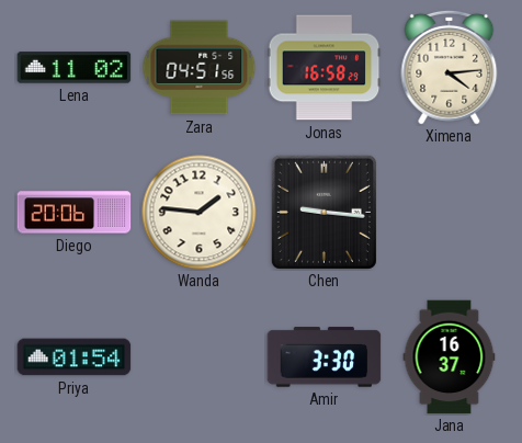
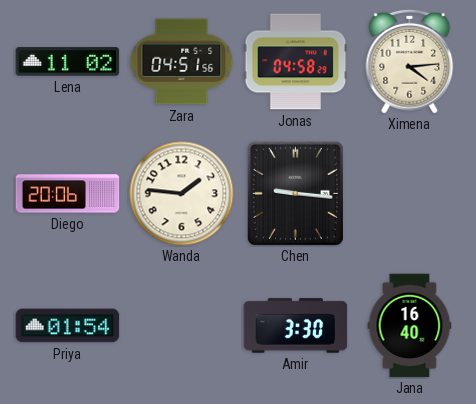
Jonas: 16:58 -> 04:58
Jana: 16:37 -> 16:40
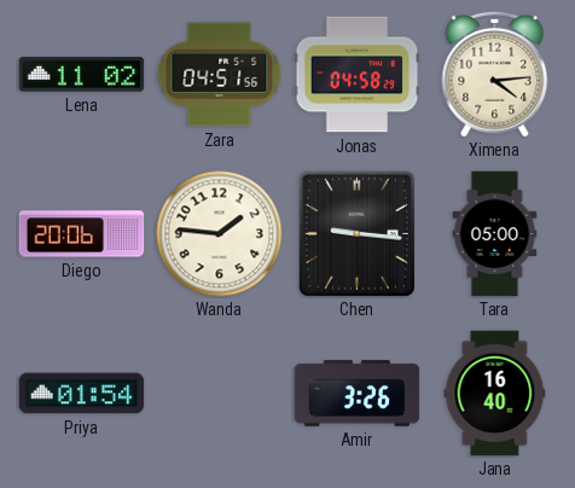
Tara: none -> 05:00
Amir: 3:30 -> 3:26
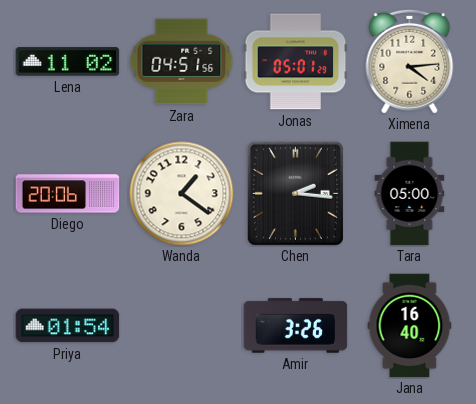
Jonas: 04:58 -> 05:01
Wanda: 1:46 -> 1:21
Chen: 9:16 -> 2:16
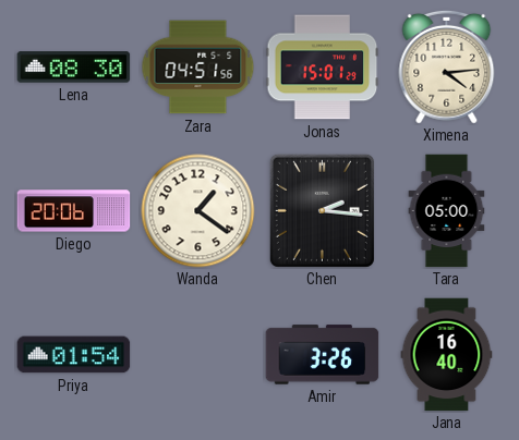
Lena: 11:02 -> 08:30
Jonas: 05:01 -> 15:01
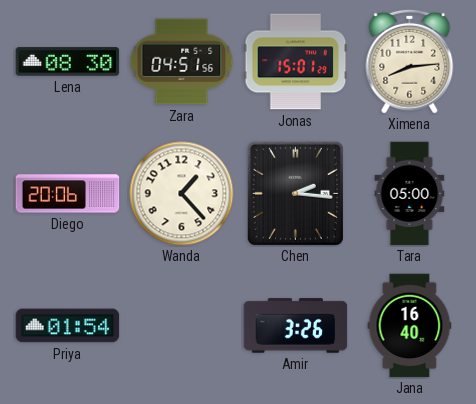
Ximena: 4:14 -> 8:14
Wanda: 1:21 -> 1:23
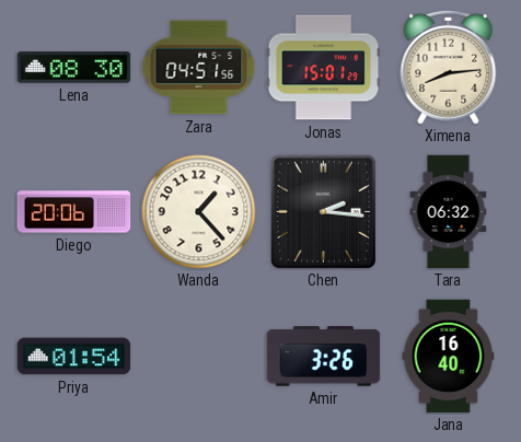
Tara: 05:00 -> 06:32
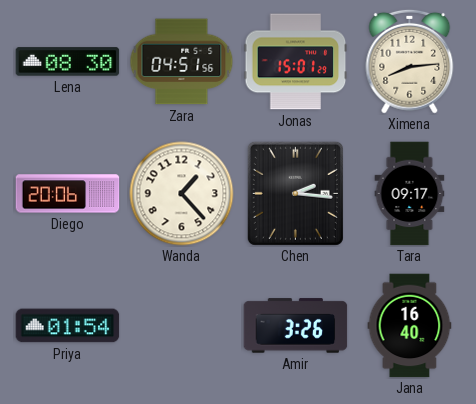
Tara: 06:32 -> 09:17
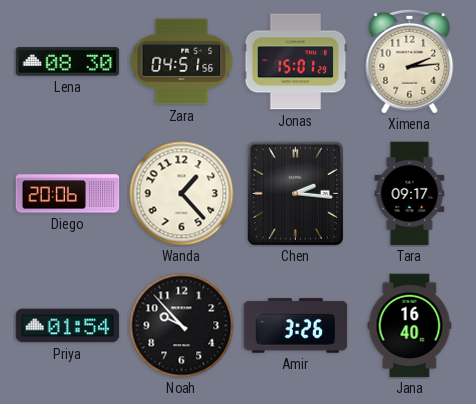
Ximena: 8:14 -> 2:14
Noah: none -> 9:53
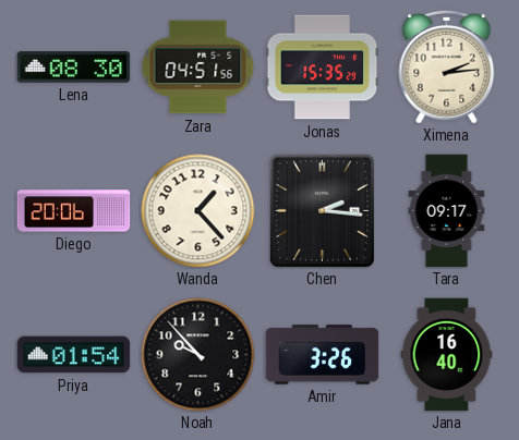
Jonas: 15:01 -> 15:35
